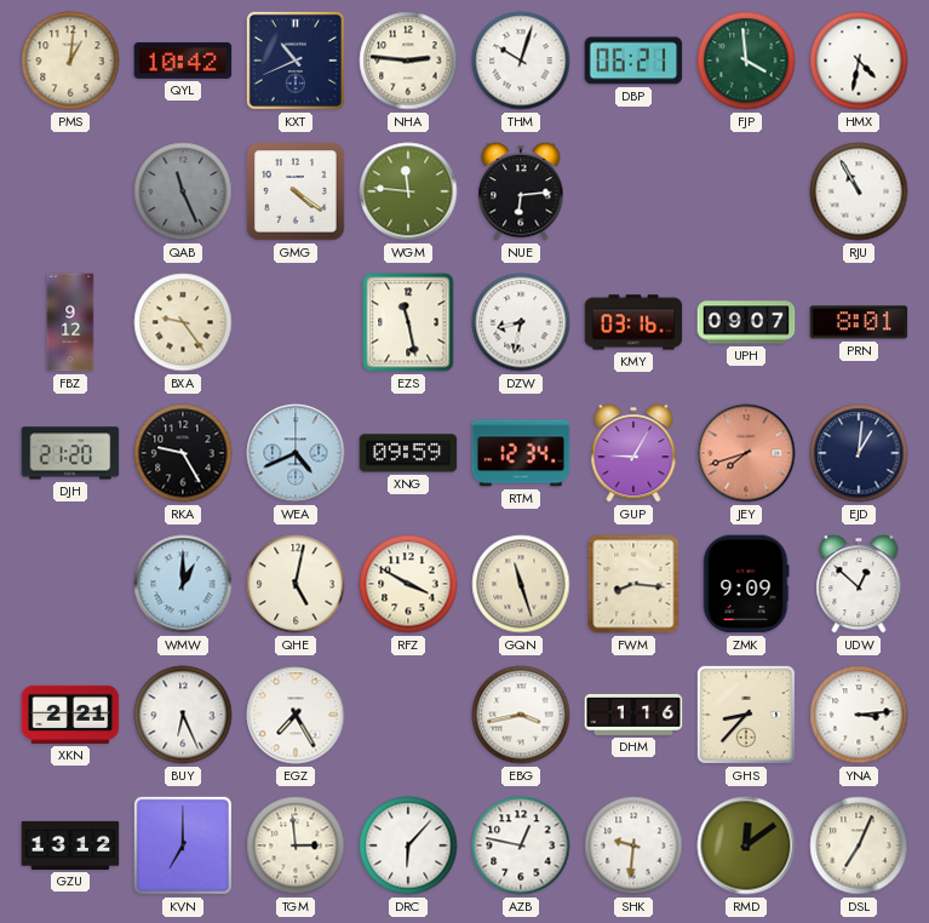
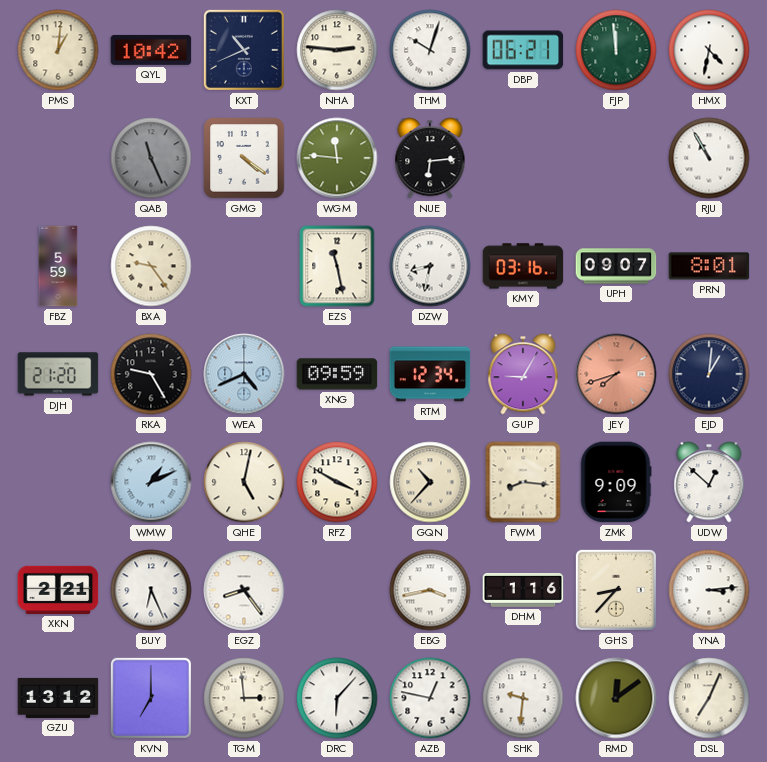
FJP: 3:59 -> 11:59
FBZ: 9:12 -> 5:59
WMW: 1:00 -> 1:11
GQN: 11:27 -> 10:37
EGZ: 7:25 -> 8:24
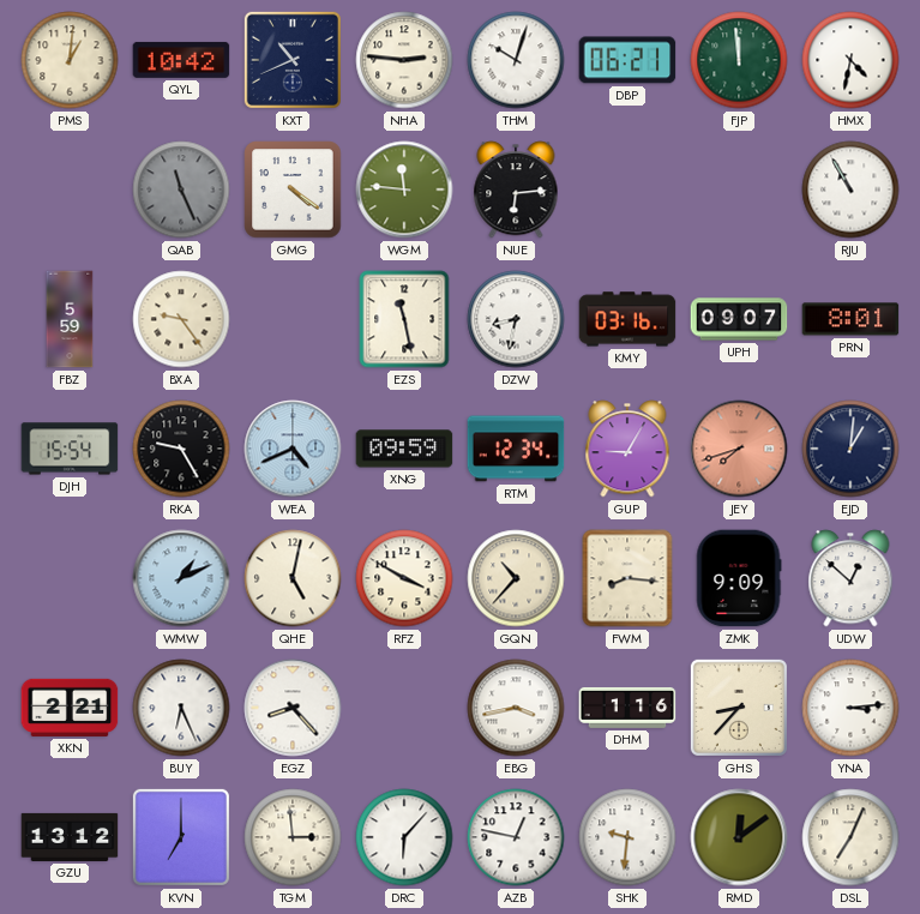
DJH: 21:20 -> 15:54
EGZ: 8:24 -> 8:23
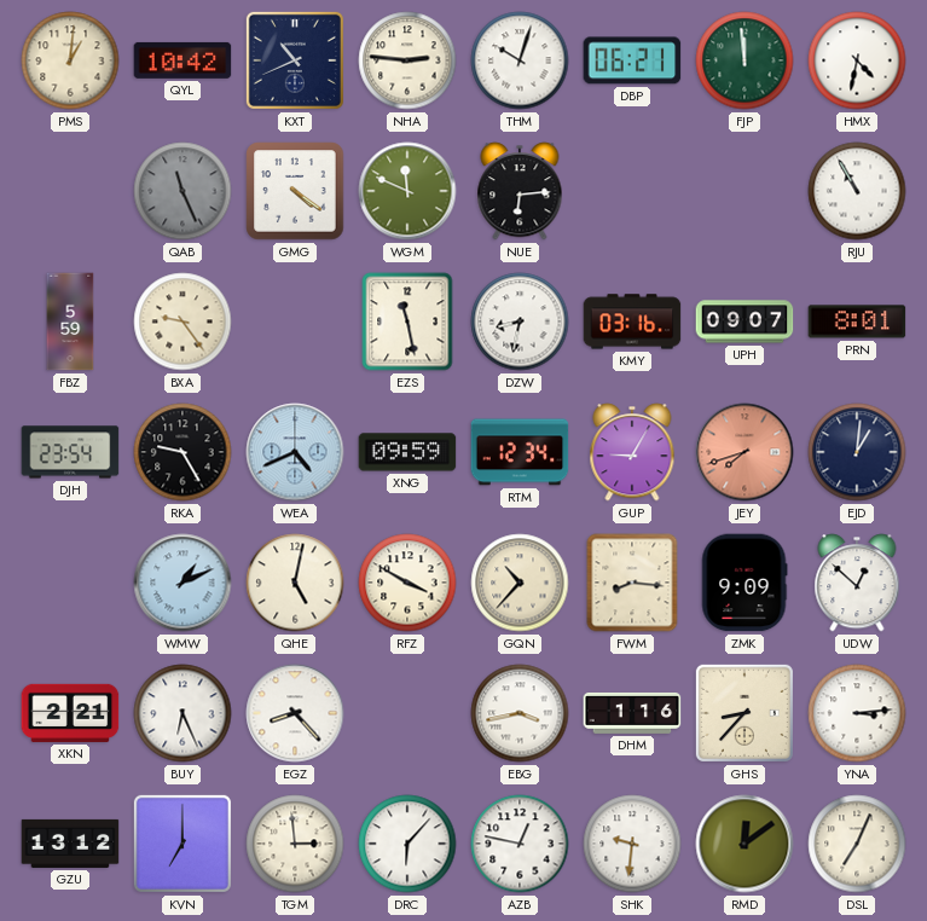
WGM: 11:46 -> 11:49
DJH: 15:54 -> 23:54
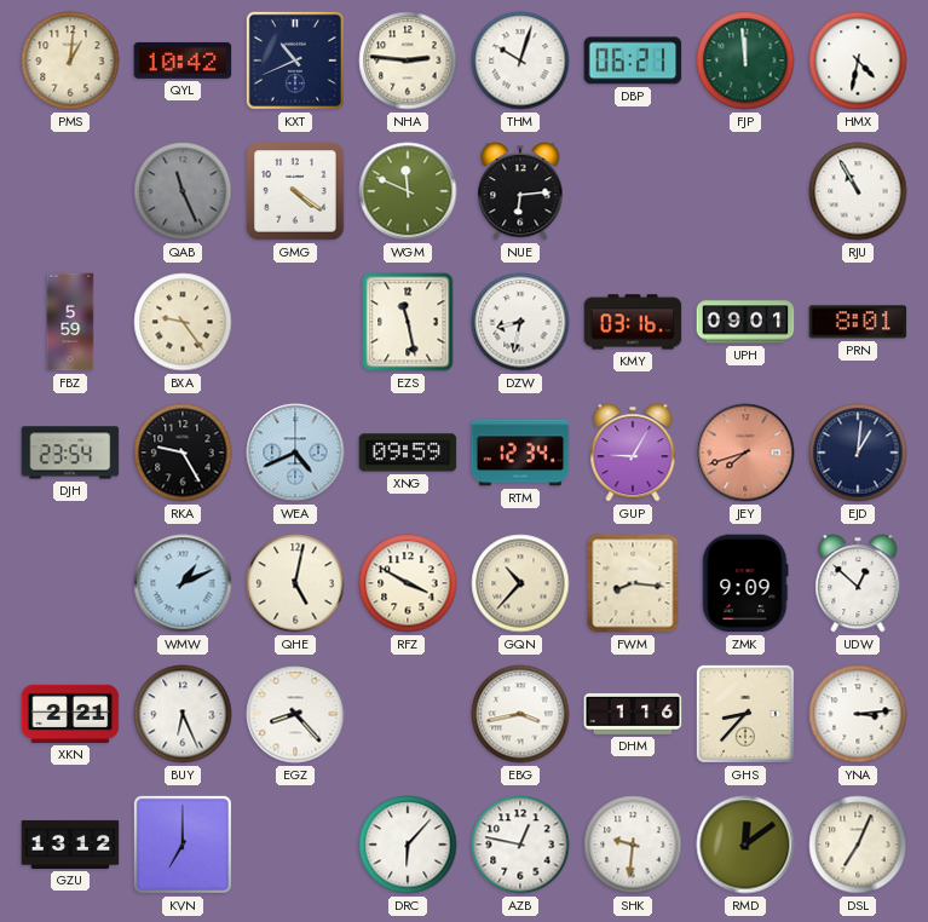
UPH: 09:07 -> 09:01
TGM: 2:59 -> none
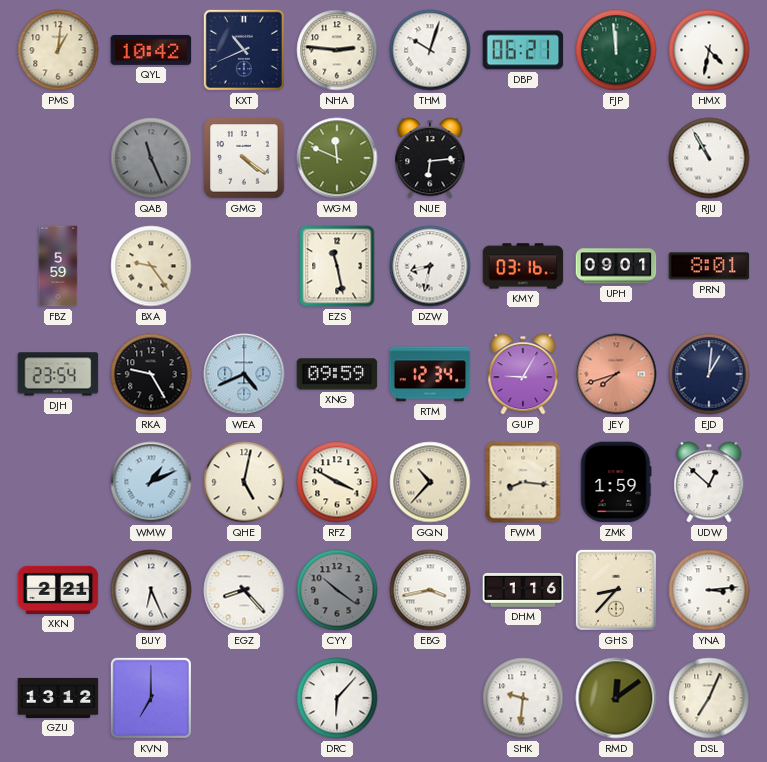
ZMK: 9:09 -> 1:59
CYY: none -> 10:21
AZB: 12:47 -> none
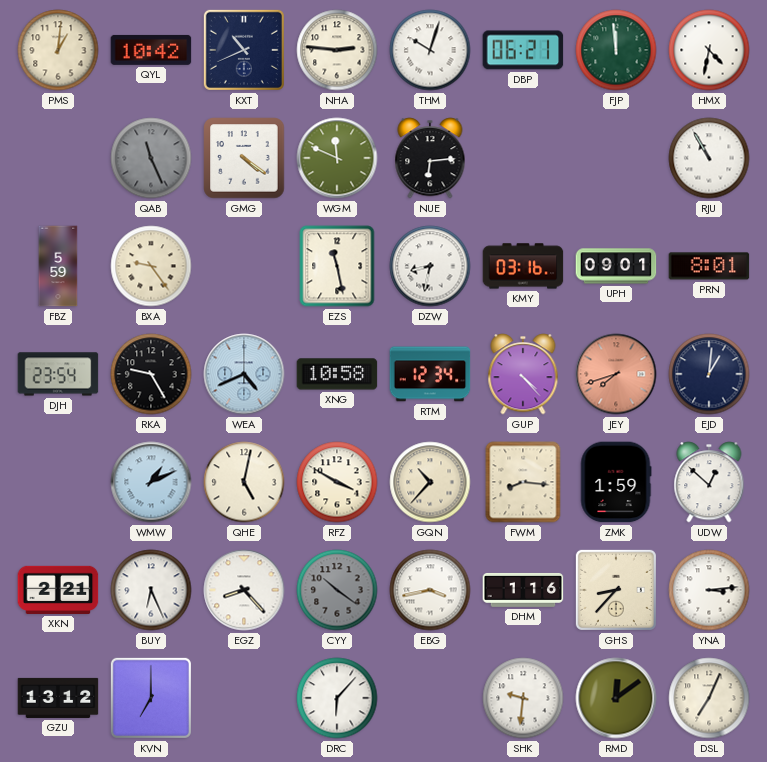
XNG: 09:59 -> 10:58
GUP: 9:05 -> 4:23
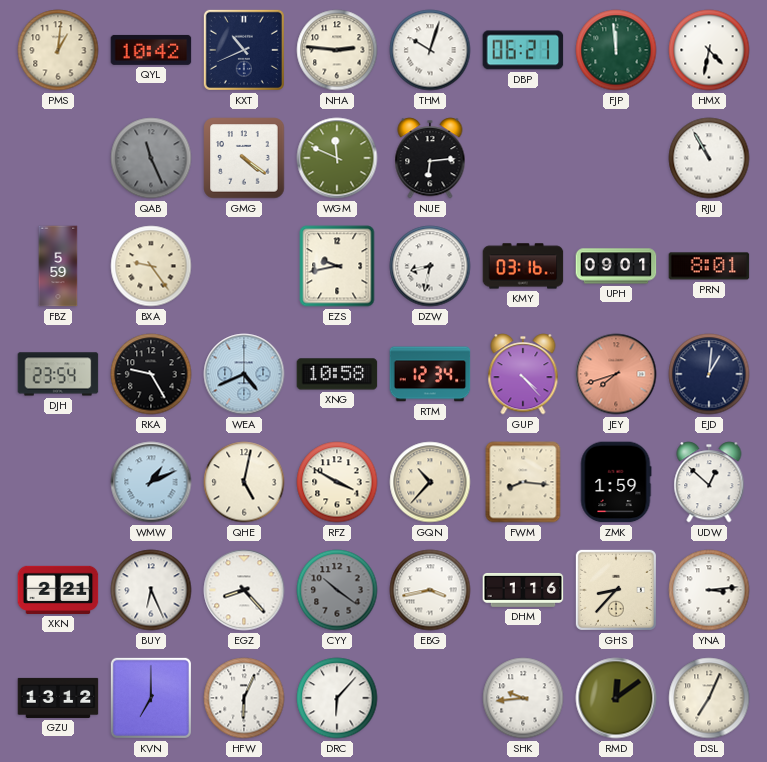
EZS: 11:28 -> 9:43
HFW: none -> 6:04
SHK: 9:31 -> 9:44
